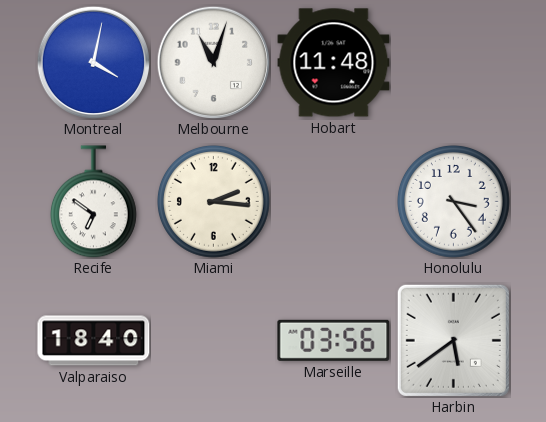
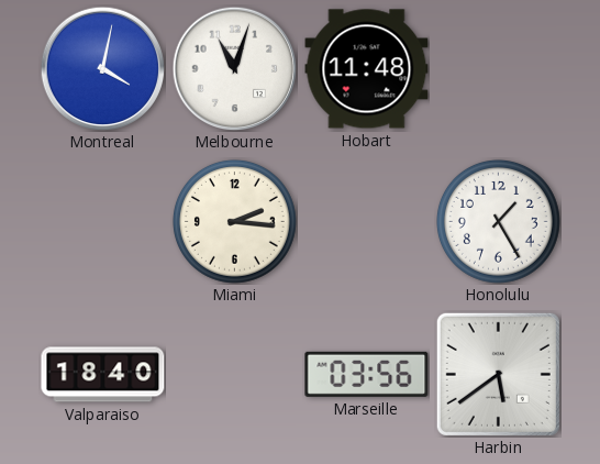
Recife: 6:51 -> none
Honolulu: 3:24 -> 1:25
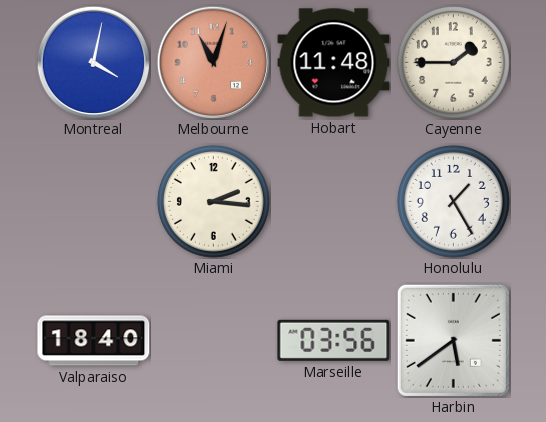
Melbourne dial: white -> salmon
Cayenne: none -> 1:45
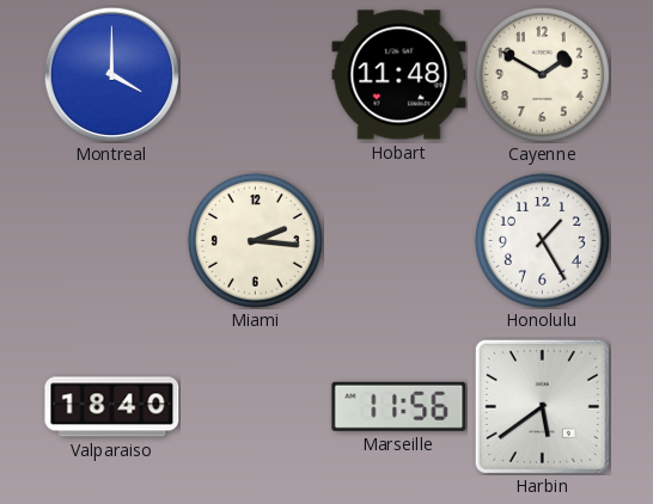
Montreal: 4:02 -> 4:00
Melbourne: 11:03 -> none
Cayenne: 1:45 -> 1:50
Marseille: 03:56 -> 11:56
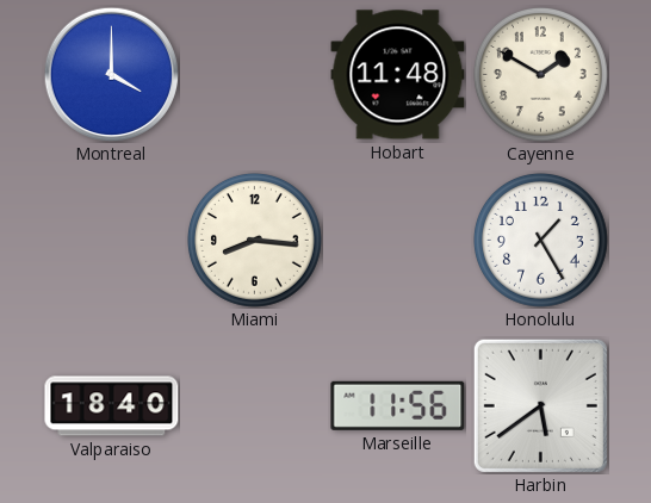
Miami: 2:16 -> 8:16
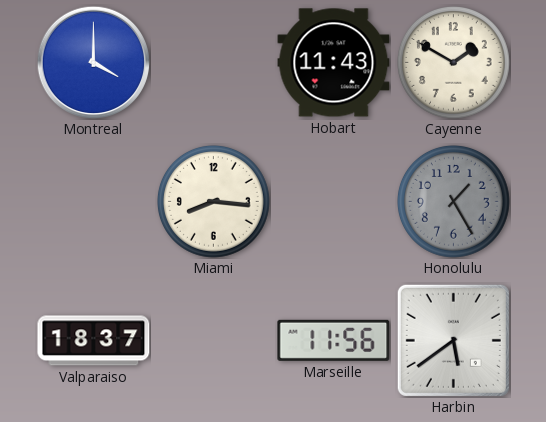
Hobart: 11:48 -> 11:43
Honolulu dial: white -> grey
Valparaiso: 18:40 -> 18:37
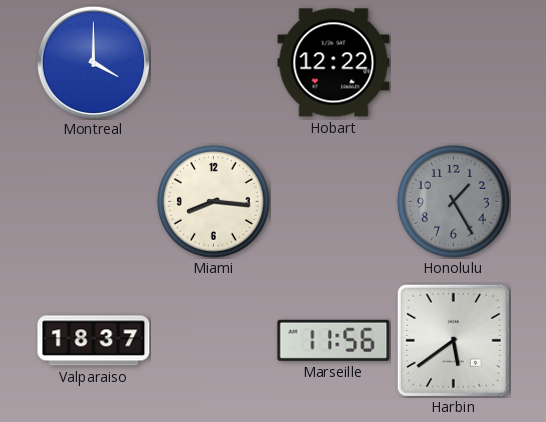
Hobart: 11:43 -> 12:22
Cayenne: 1:50 -> none
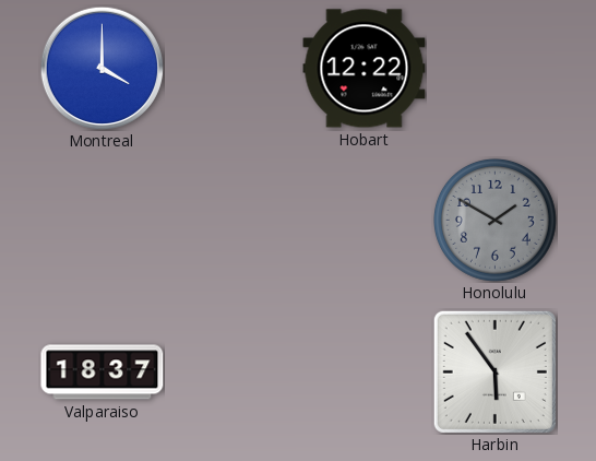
Miami: 8:16 -> none
Honolulu: 1:25 -> 1:50
Marseille: 11:56 -> none
Harbin: 5:39 -> 5:54
